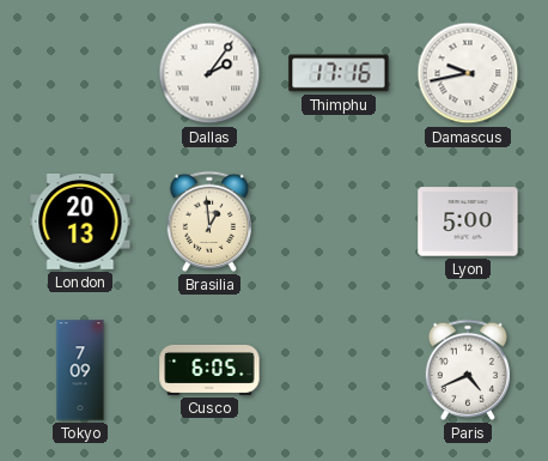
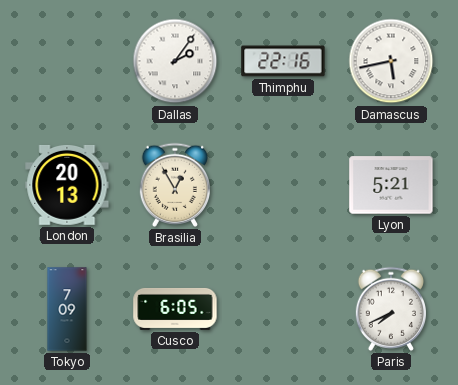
Thimphu: 17:16 -> 22:16
Damascus: 9:43 -> 5:43
Brasilia: 12:59 -> 12:55
Lyon: 5:00 -> 5:21
Paris: 4:41 -> 7:41
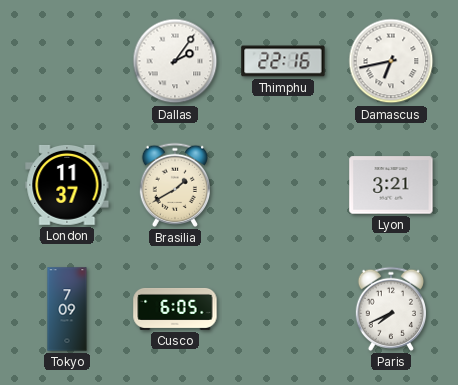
Damascus: 5:43 -> 6:43
London: 20:13 -> 11:37
Brasilia: 12:55 -> 1:40
Lyon: 5:21 -> 3:21
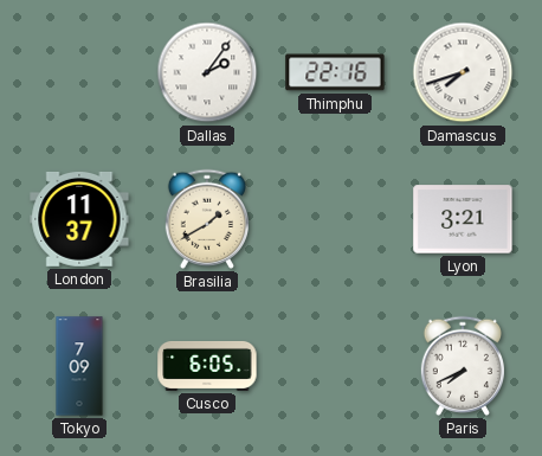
Damascus: 6:43 -> 7:42
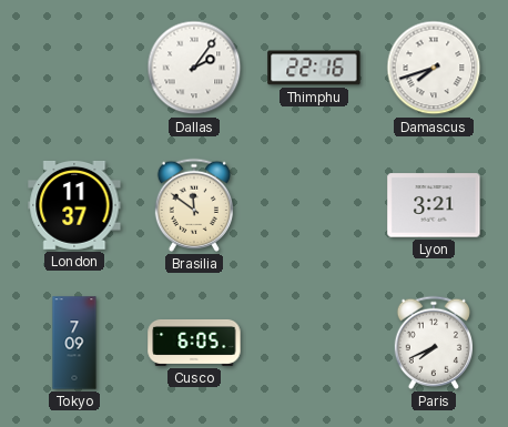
Brasilia: 1:40 -> 11:51
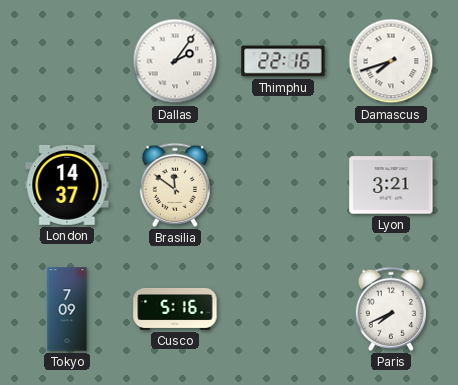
London: 11:37 -> 14:37
Cusco: 6:05 -> 5:16
